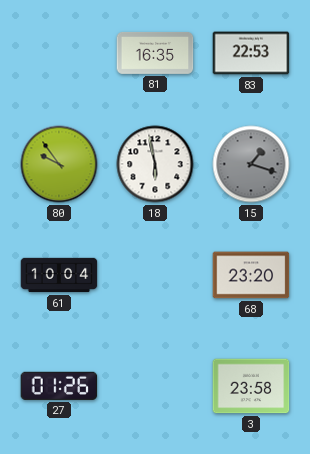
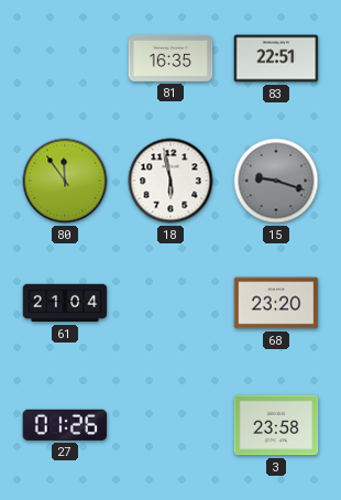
83: 22:53 -> 22:51
80: 9:54 -> 11:54
15: 1:18 -> 9:18
61: 10:04 -> 21:04
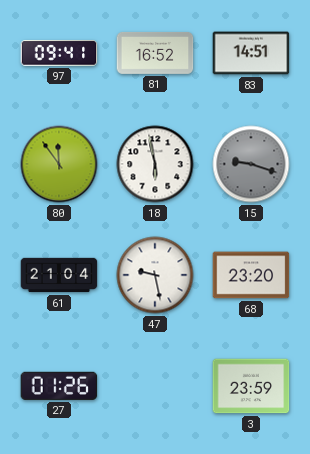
97: none -> 09:41
81: 16:35 -> 16:52
83: 22:51 -> 14:51
47: none -> 9:28
3: 23:58 -> 23:59
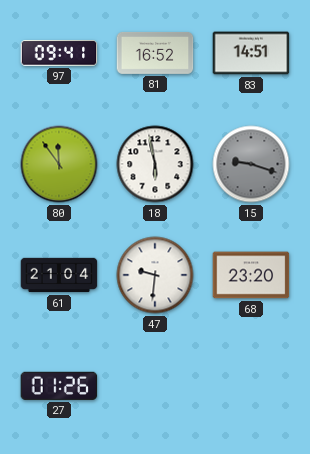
47: 9:28 -> 9:31
3: 23:59 -> none
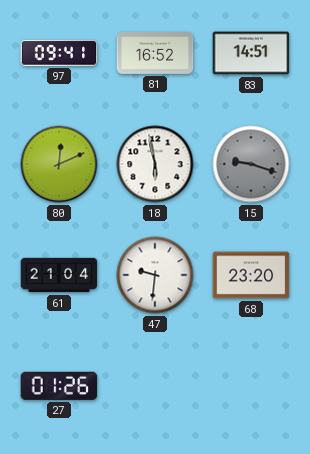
80: 11:54 -> 12:11
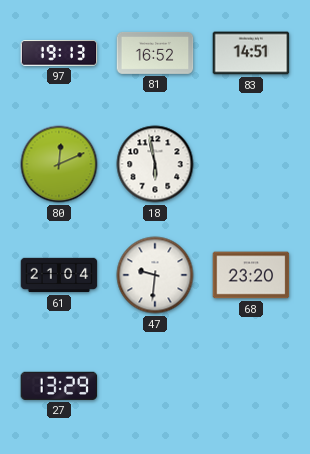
97: 09:41 -> 19:13
15: 9:18 -> none
27: 01:26 -> 13:29
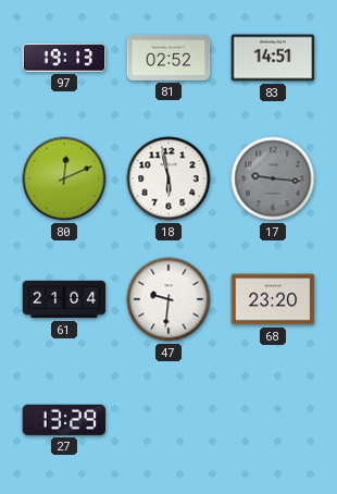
81: 16:52 -> 02:52
17: none -> 9:16
